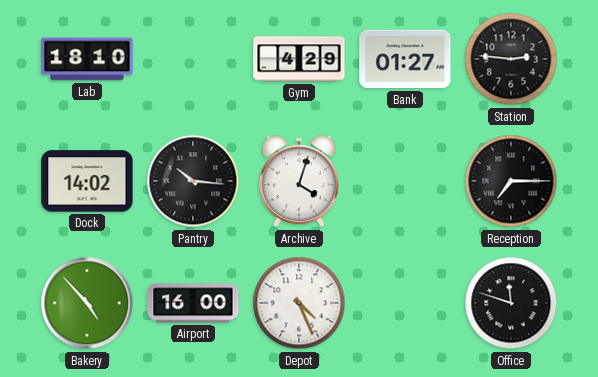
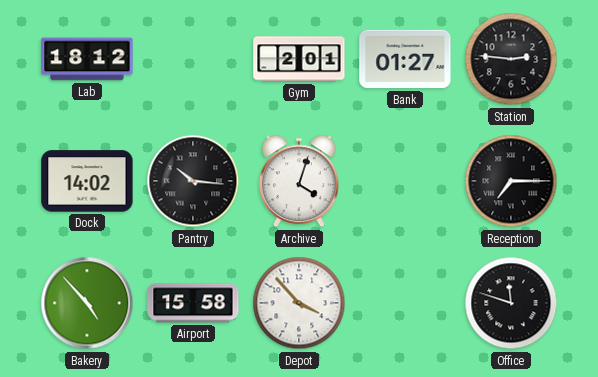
Lab: 18:10 -> 18:12
Gym: 4:29 -> 2:01
Airport: 16:00 -> 15:58
Depot: 4:26 -> 3:53
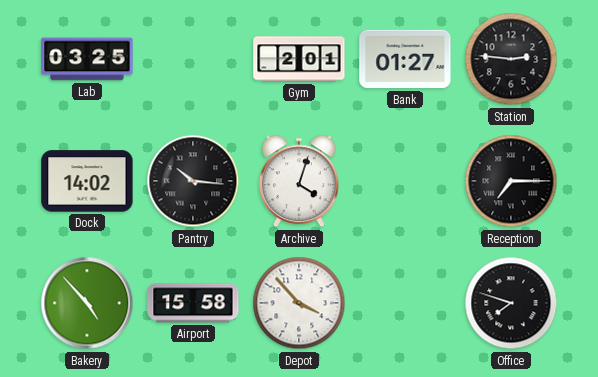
Lab: 18:12 -> 03:25
Office: 11:48 -> 7:48
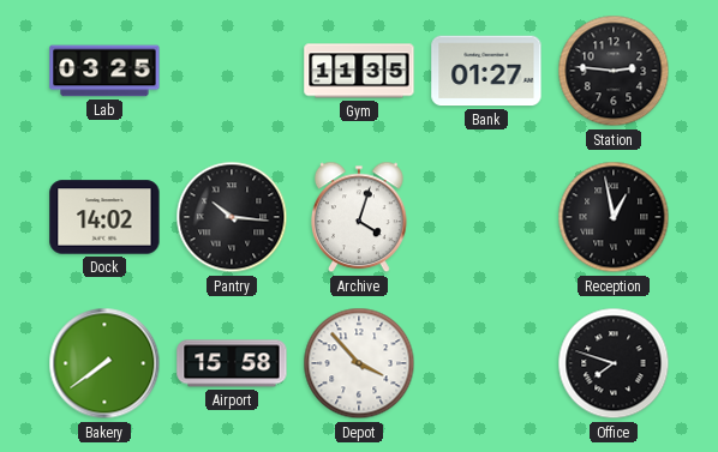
Gym: 2:01 -> 11:35
Reception: 7:15 -> 12:58
Bakery: 4:53 -> 7:39
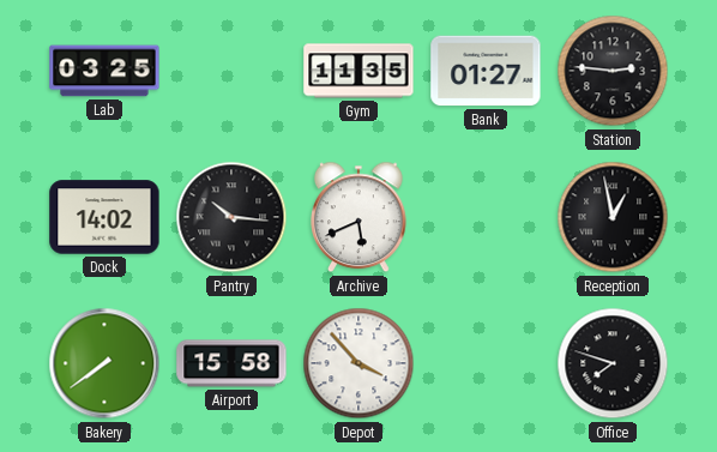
Archive: 4:03 -> 5:41
